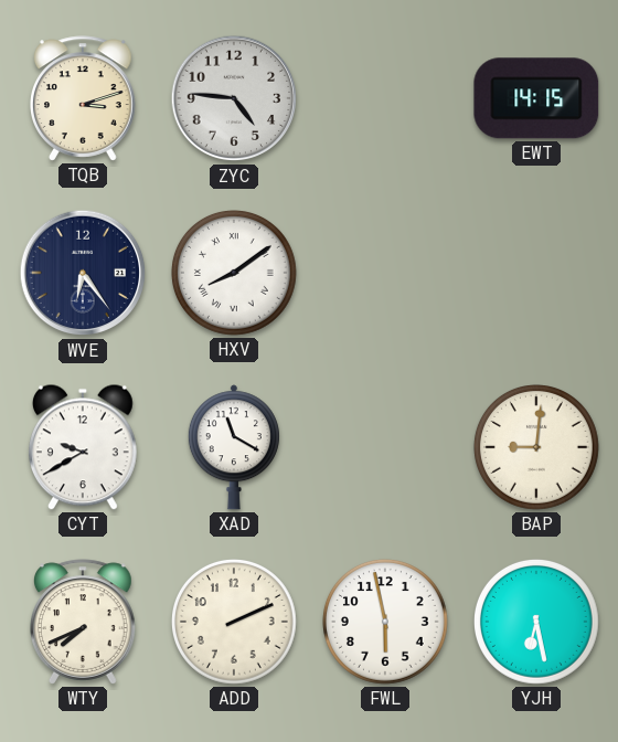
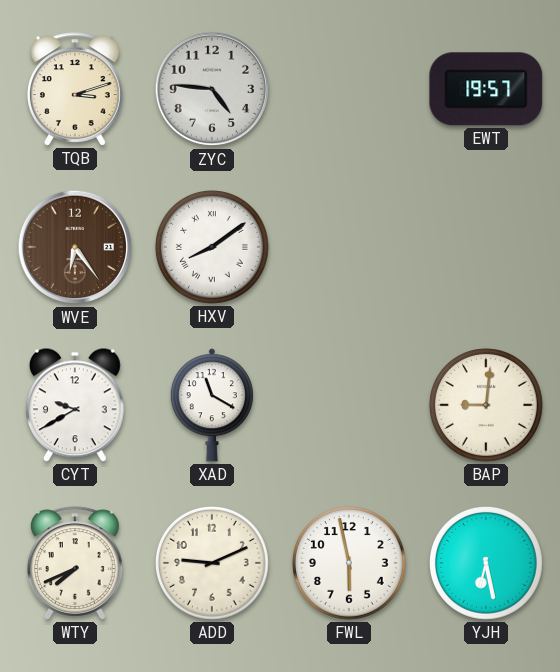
EWT: 14:15 -> 19:57
WVE dial: navy -> brown
ADD: 2:11 -> 9:11
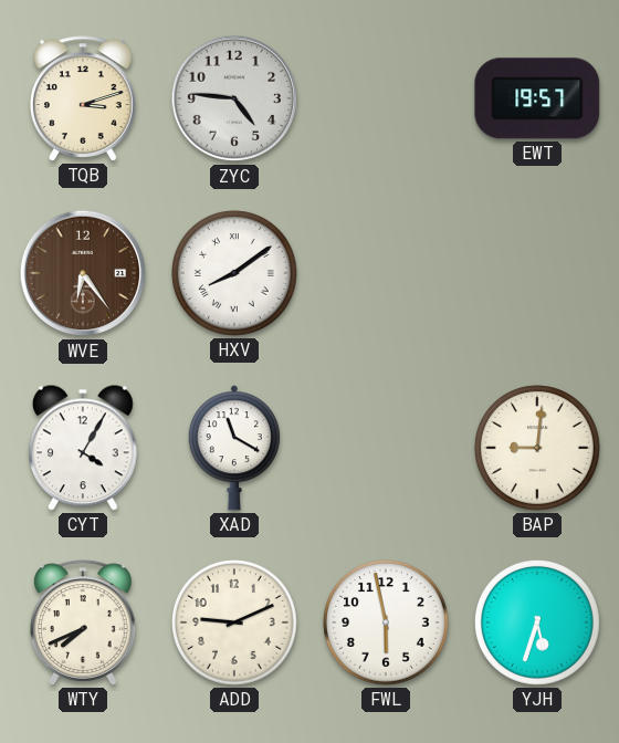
CYT: 9:40 -> 4:05
YJH: 6:28 -> 5:33
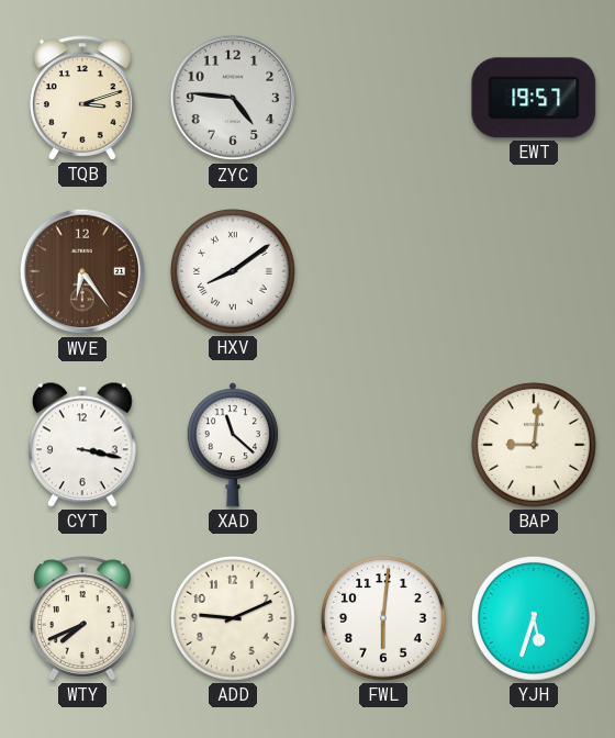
CYT: 4:05 -> 3:17
XAD: 11:20 -> 11:22
FWL: 5:58 -> 6:01
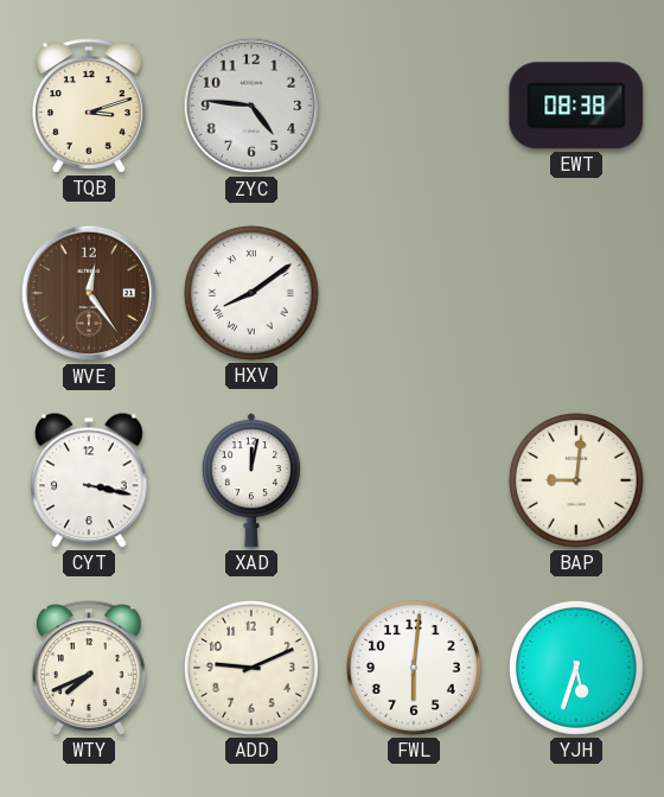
EWT: 19:57 -> 08:38
WVE: 6:24 -> 12:24
XAD: 11:22 -> 12:02
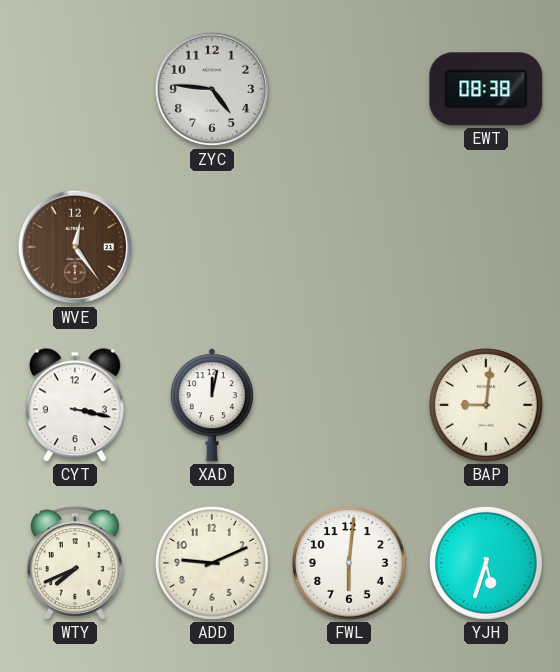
TQB: 3:12 -> none
HXV: 8:09 -> none
